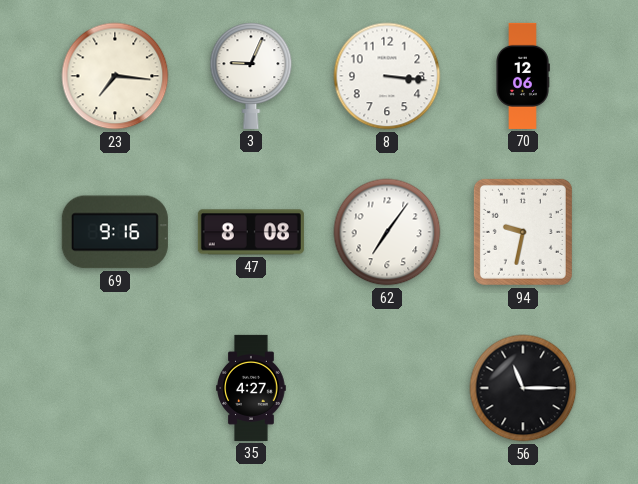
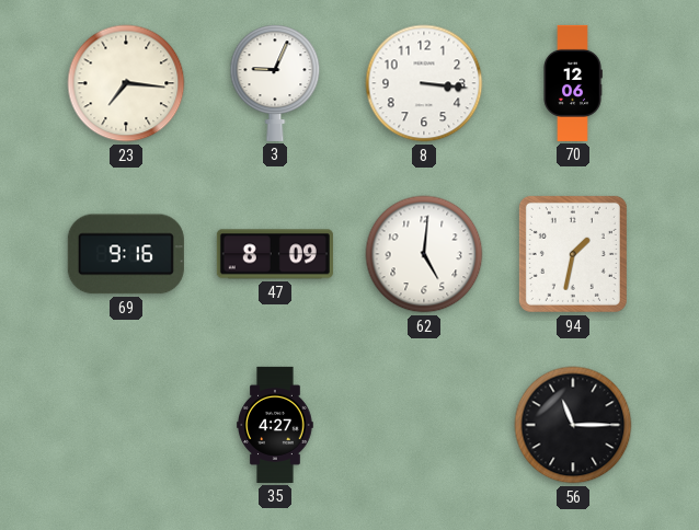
47: 8:08 -> 8:09
62: 7:06 -> 5:01
94: 9:32 -> 1:32
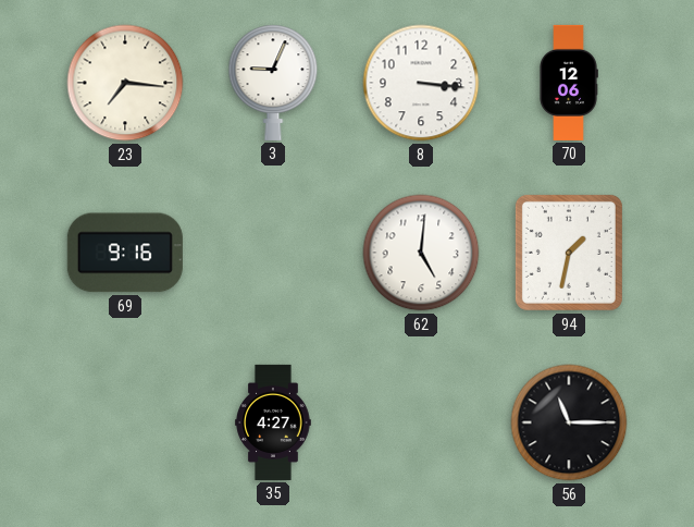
47: 8:09 -> none
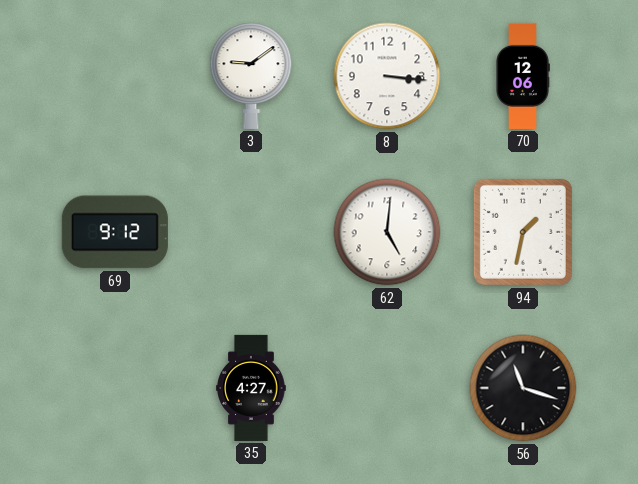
23: 7:16 -> none
3: 9:04 -> 9:09
69: 9:16 -> 9:12
56: 11:15 -> 11:18
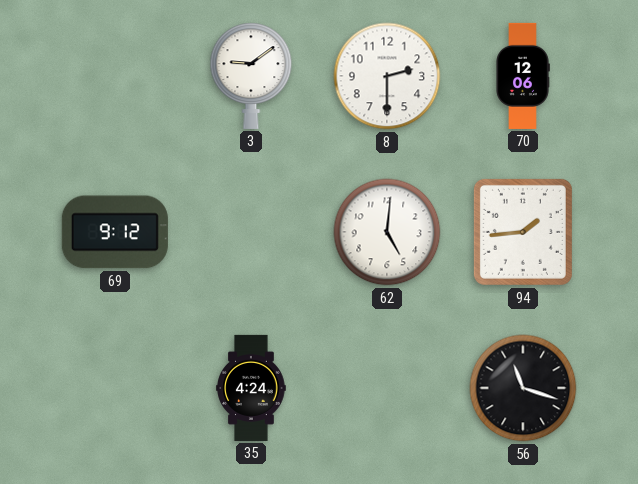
8: 3:16 -> 2:30
94: 1:32 -> 1:44
35: 4:27 -> 4:24
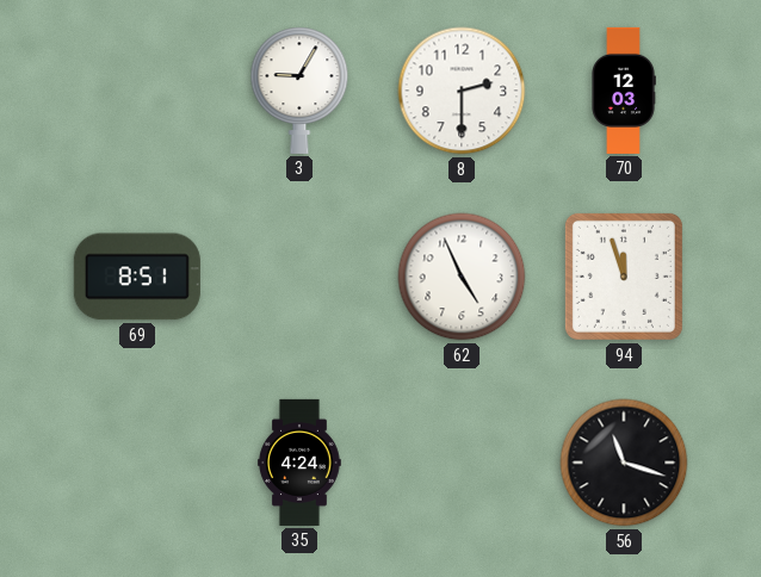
3: 9:09 -> 9:05
70: 12:06 -> 12:03
69: 9:12 -> 8:51
62: 5:01 -> 4:56
94: 1:44 -> 11:57
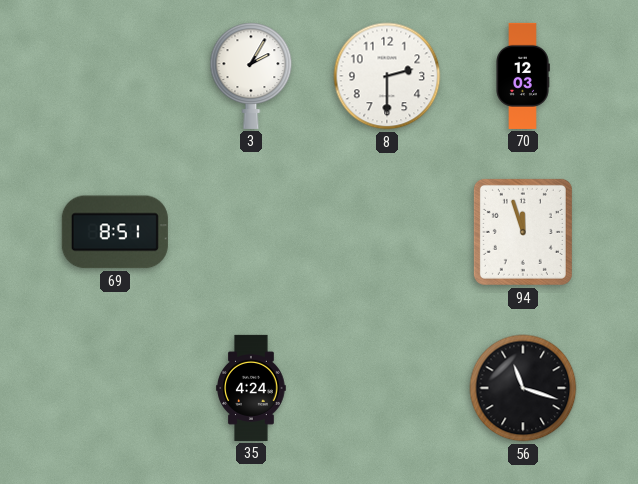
3: 9:05 -> 2:05
62: 4:56 -> none
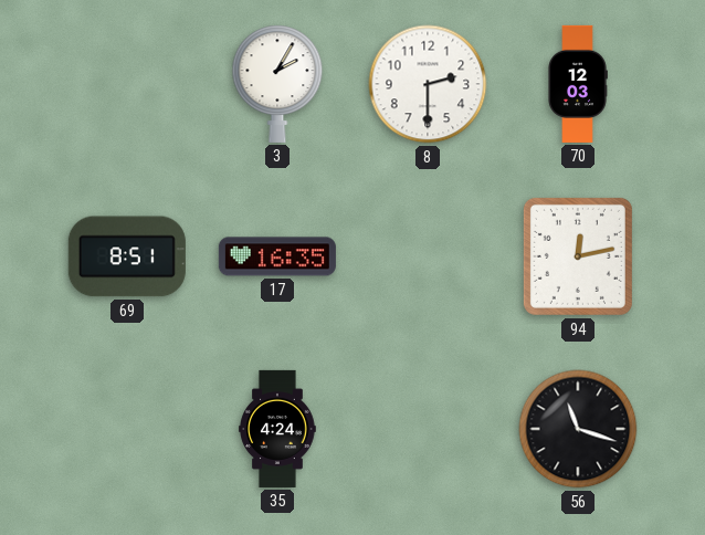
17: none -> 16:35
94: 11:57 -> 12:13
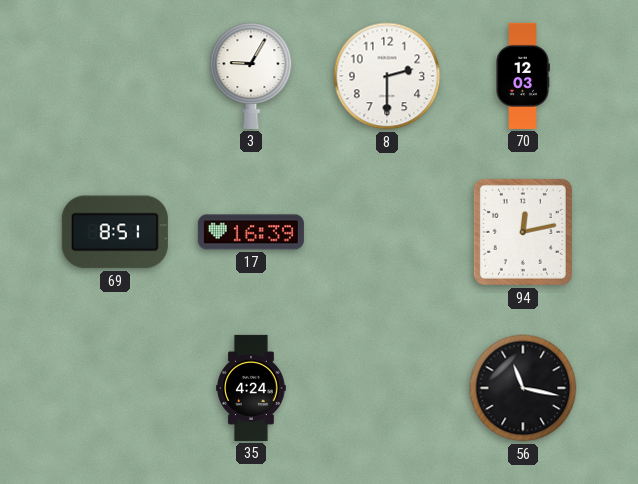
3: 2:05 -> 9:05
17: 16:35 -> 16:39
56: 11:18 -> 11:17
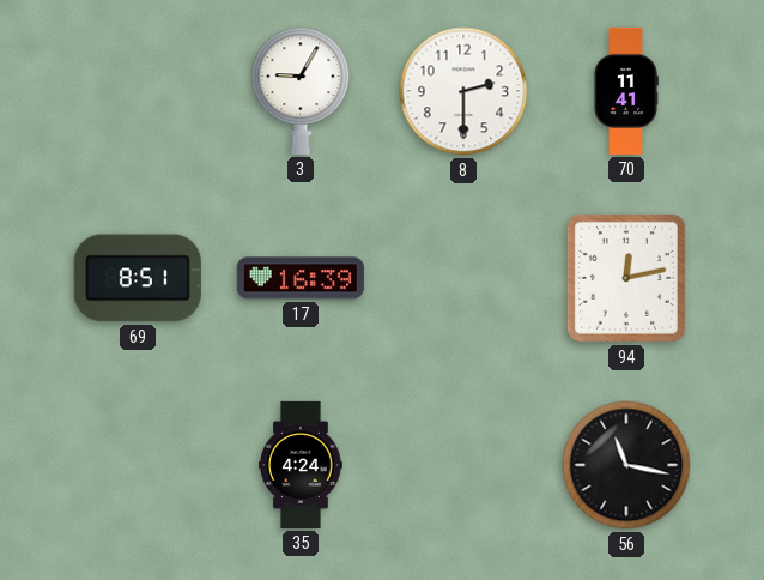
70: 12:03 -> 11:41
